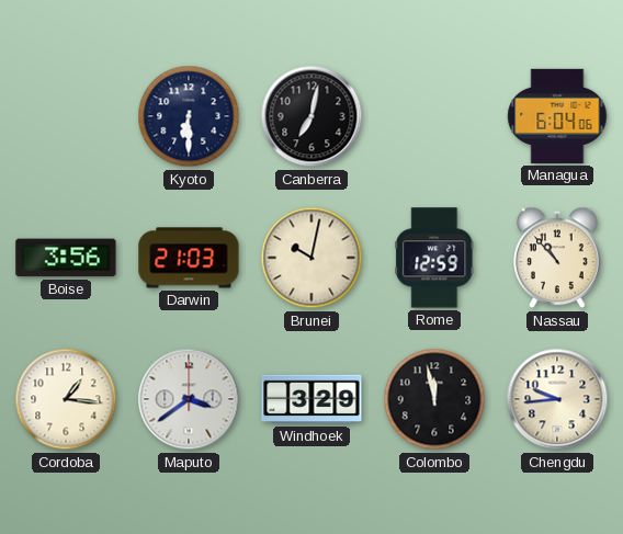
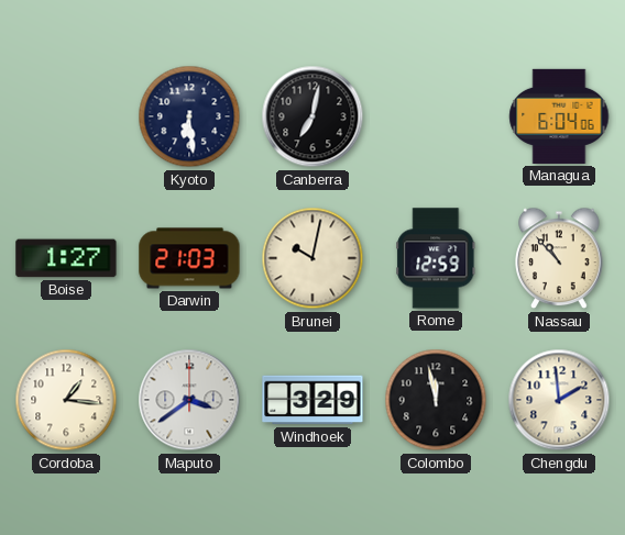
Kyoto: 6:30 -> 6:29
Boise: 3:56 -> 1:27
Chengdu: 9:44 -> 1:59
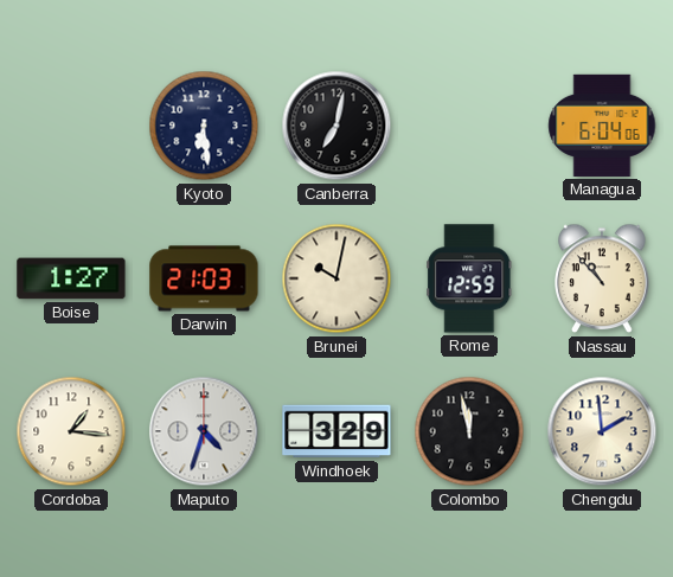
Maputo: 3:39 -> 4:33
